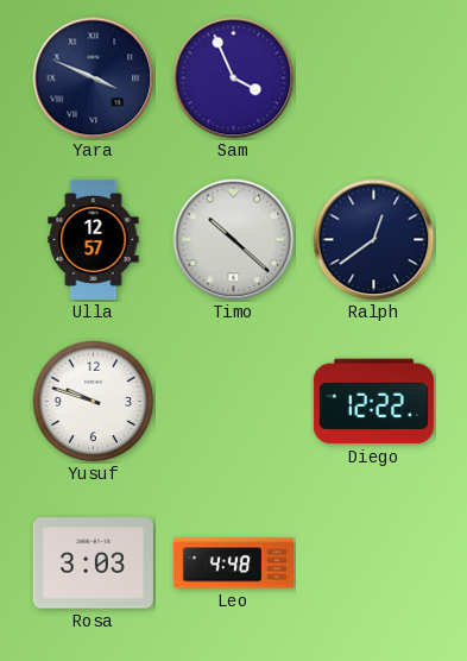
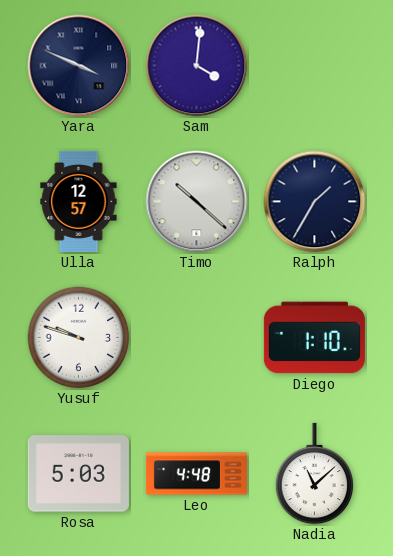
Sam: 3:56 -> 4:01
Ralph: 12:39 -> 1:35
Diego: 12:22 -> 1:10
Rosa: 3:03 -> 5:03
Nadia: none -> 11:08
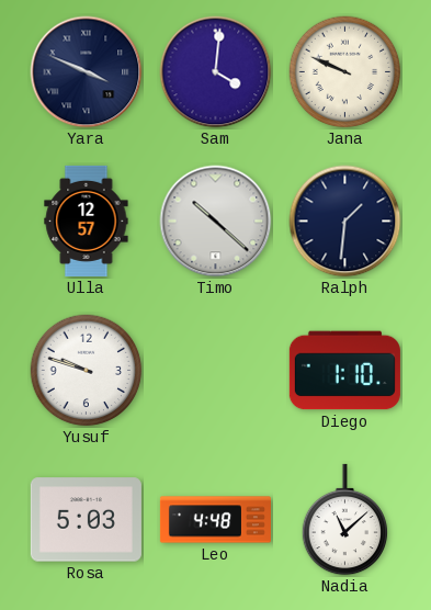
Jana: none -> 9:49
Ralph: 1:35 -> 1:31
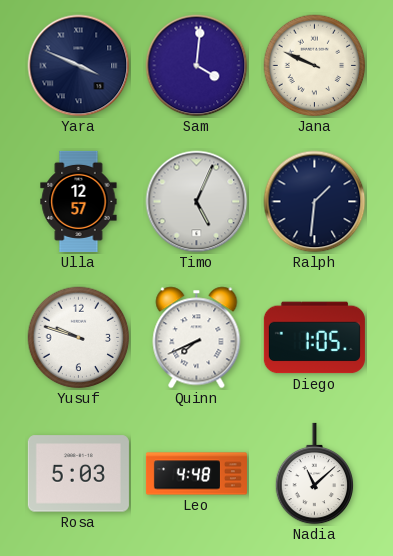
Timo: 10:22 -> 5:04
Quinn: none -> 7:41
Diego: 1:10 -> 1:05
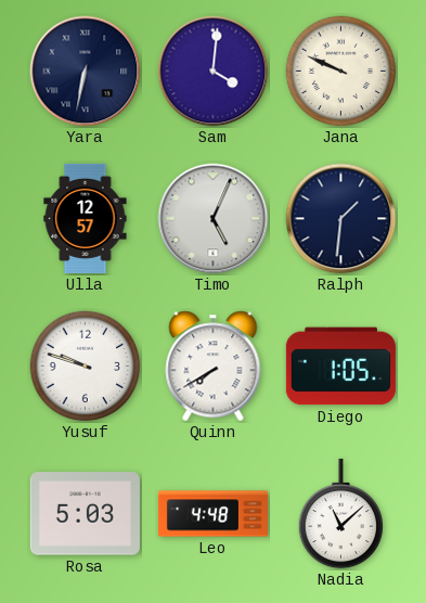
Yara: 3:49 -> 6:32
Quinn: 7:41 -> 7:40
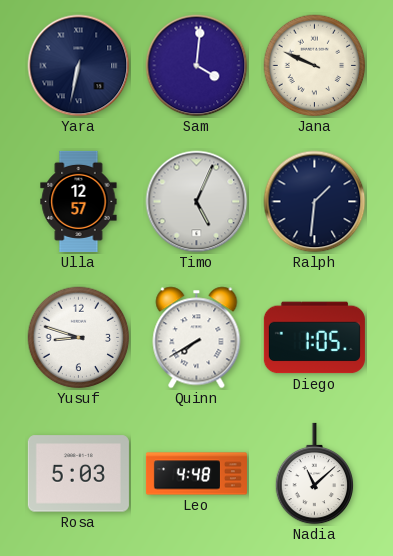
Yusuf: 9:48 -> 8:48
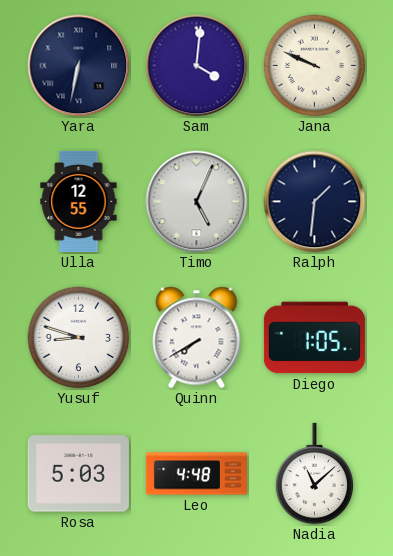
Ulla: 12:57 -> 12:55
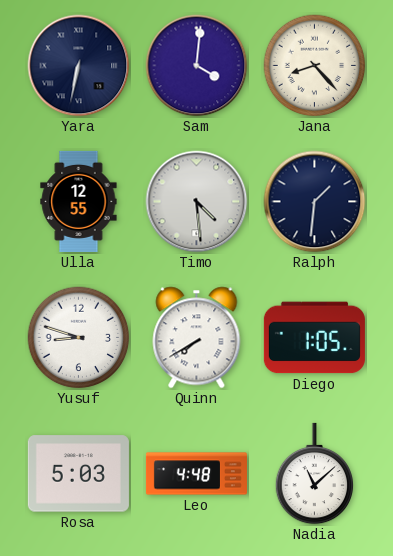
Jana: 9:49 -> 8:23
Timo: 5:04 -> 4:29
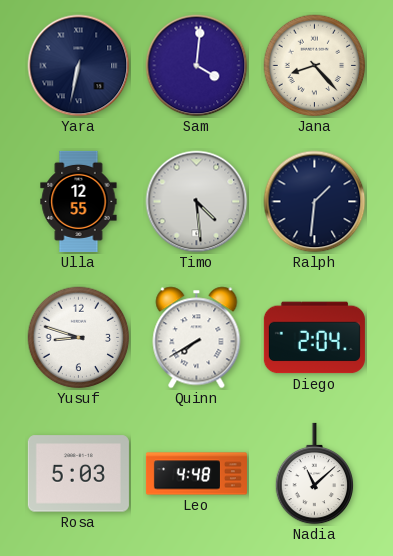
Diego: 1:05 -> 2:04
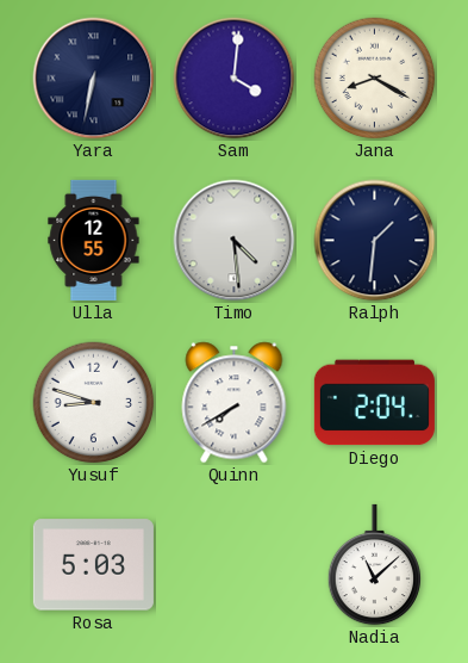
Jana: 8:23 -> 8:20
Leo: 4:48 -> none
